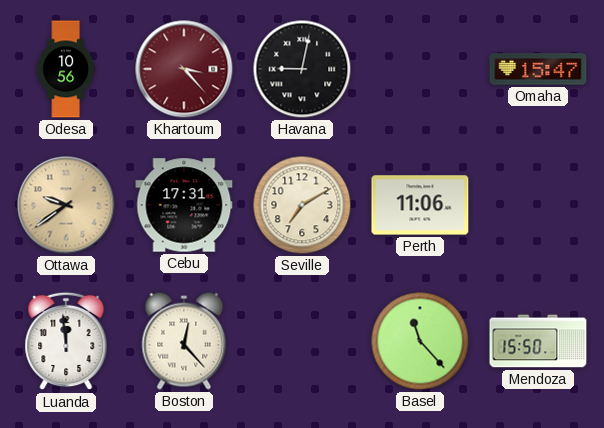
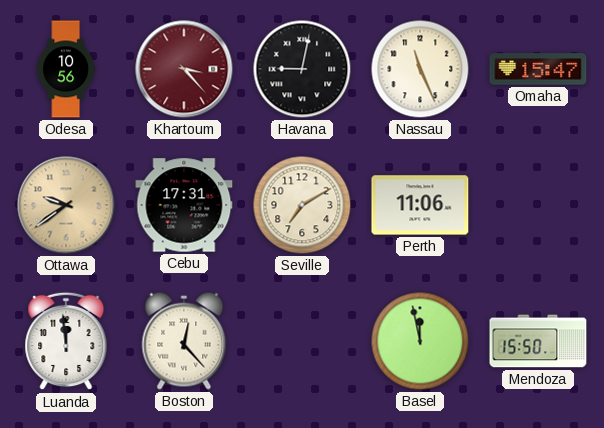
Nassau: none -> 11:26
Basel: 11:23 -> 11:58
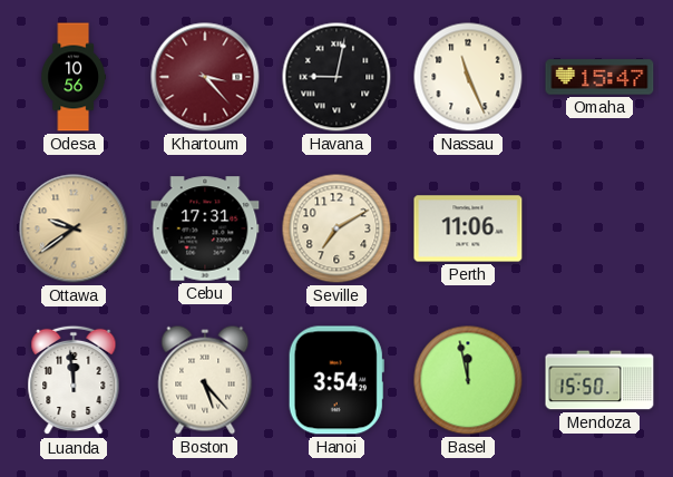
Boston: 12:23 -> 5:23
Hanoi: none -> 3:54
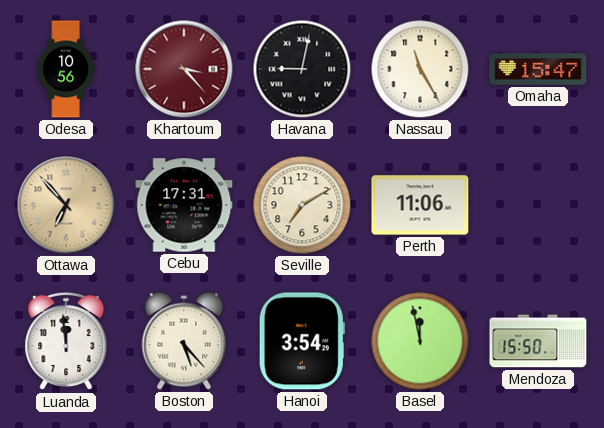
Nassau: 11:26 -> 11:25
Ottawa: 9:39 -> 6:53
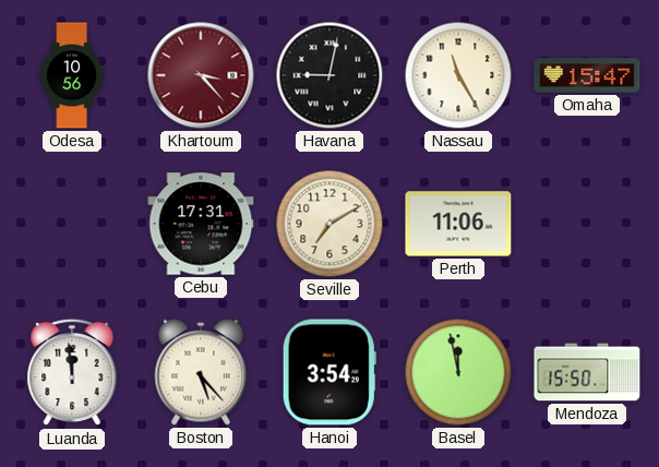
Ottawa: 6:53 -> none
